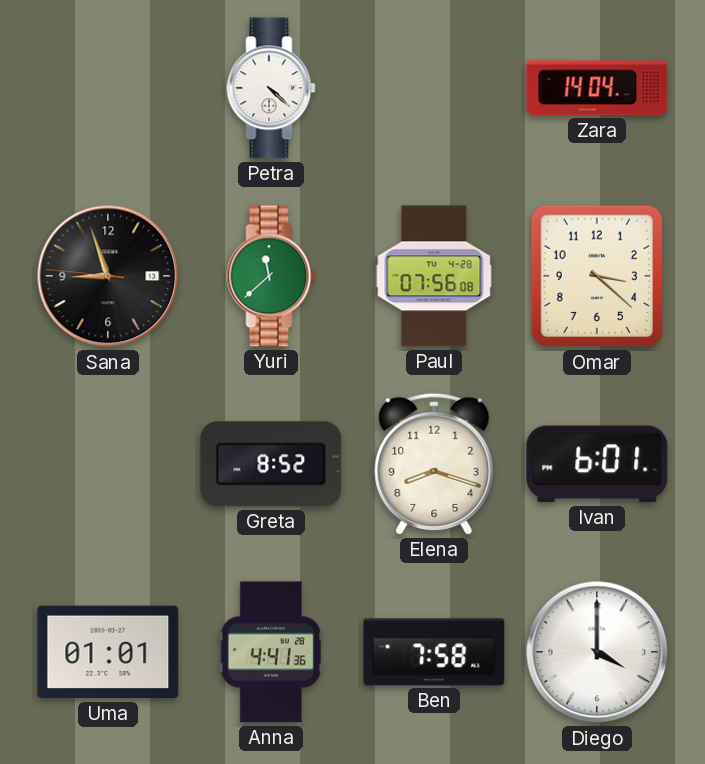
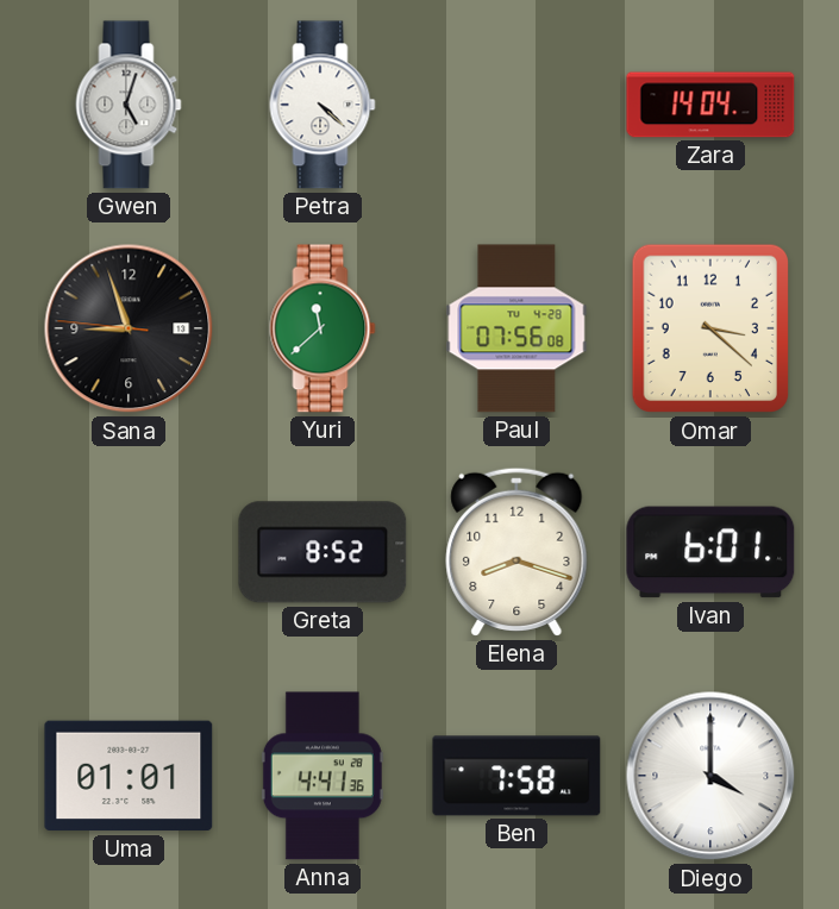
Gwen: none -> 5:03
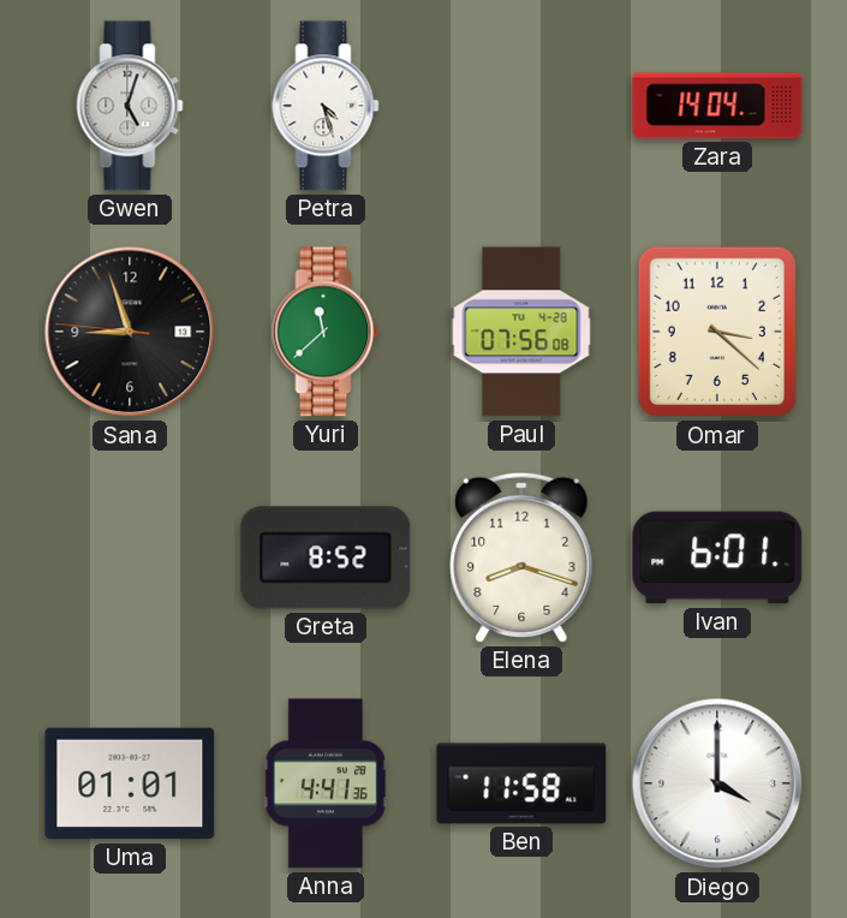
Petra: 4:22 -> 4:27
Ben: 7:58 -> 11:58
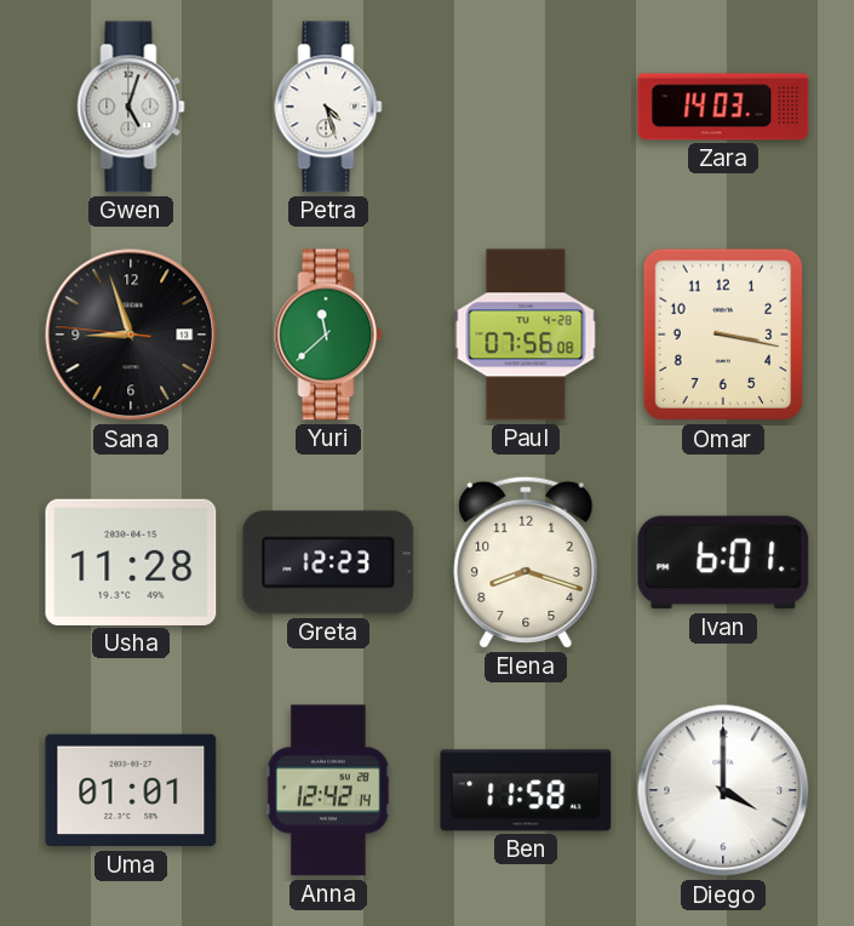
Zara: 14:04 -> 14:03
Omar: 3:22 -> 3:17
Usha: none -> 11:28
Greta: 8:52 -> 12:23
Anna: 4:41 -> 12:42
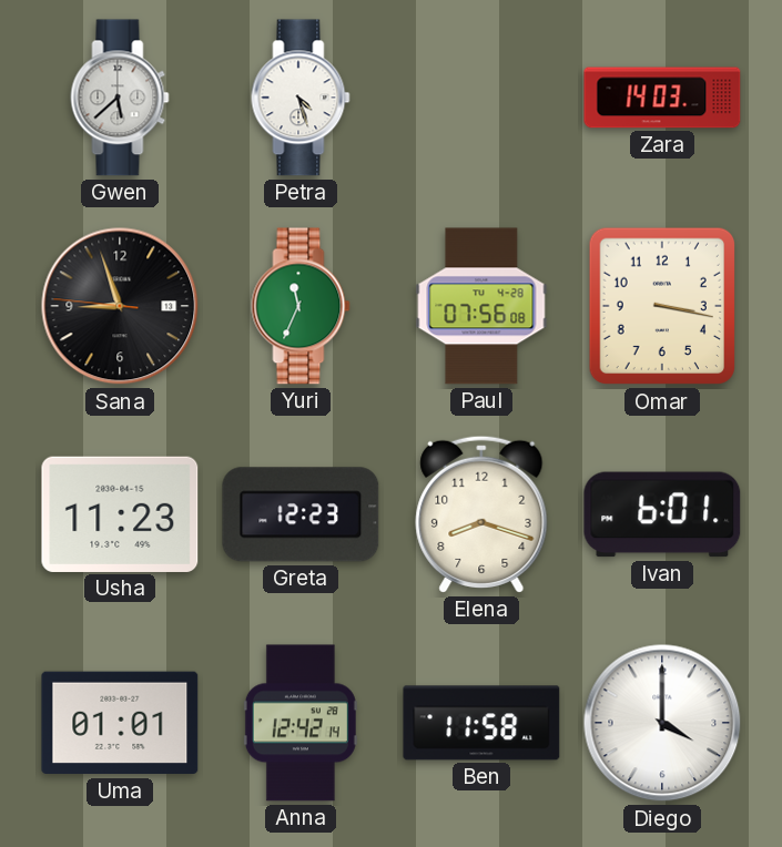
Gwen: 5:03 -> 5:38
Yuri: 11:38 -> 11:34
Usha: 11:28 -> 11:23
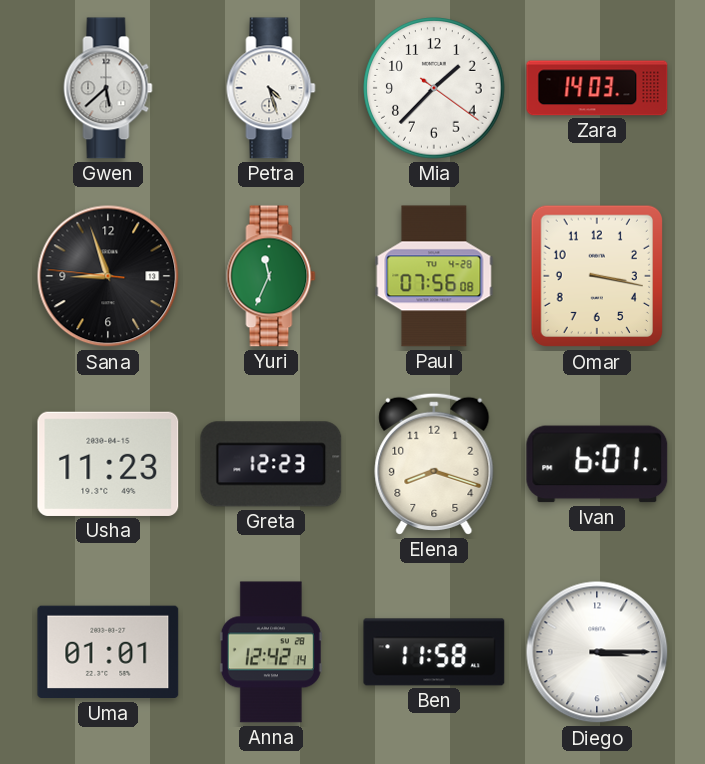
Mia: none -> 1:37
Diego: 4:00 -> 3:15
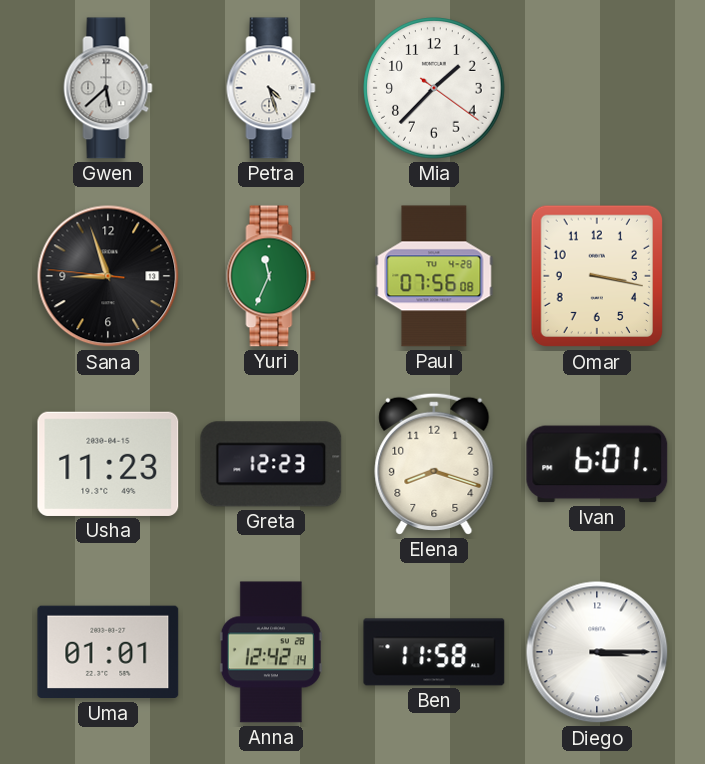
Zara: 14:03 -> none
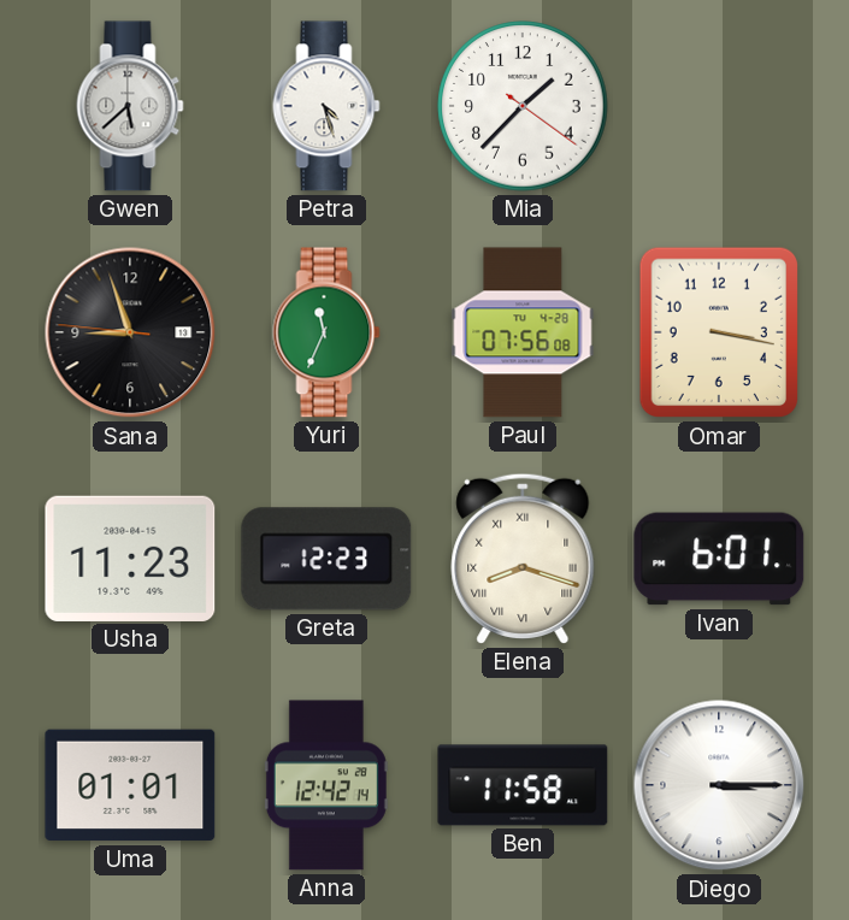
Elena numerals: Arabic -> Roman
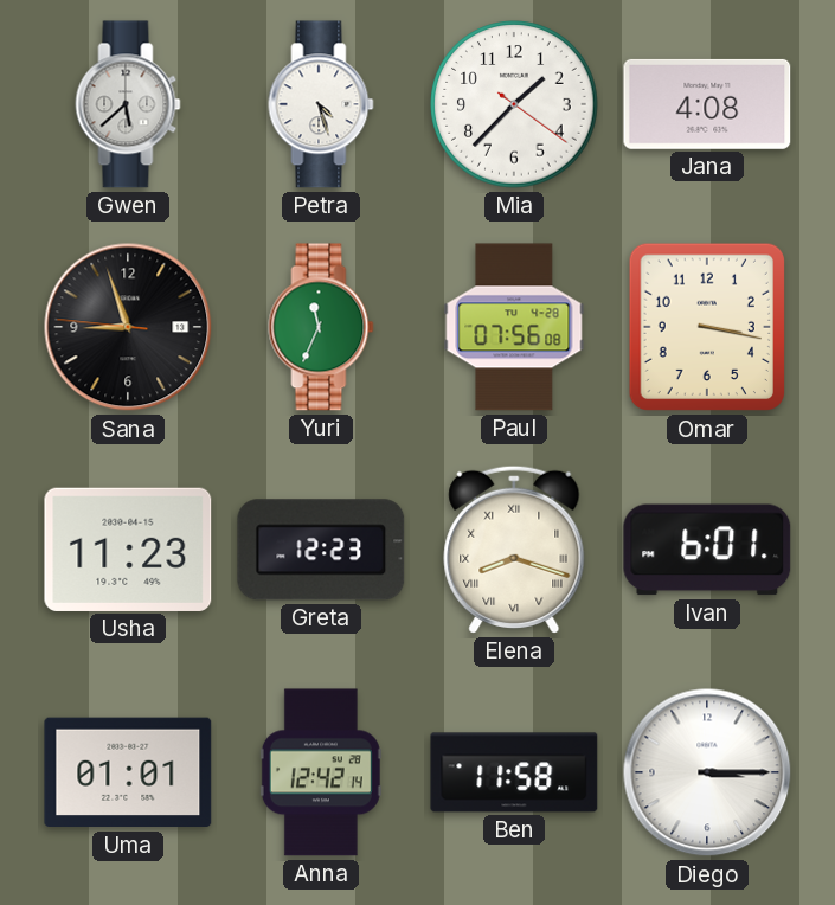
Jana: none -> 4:08
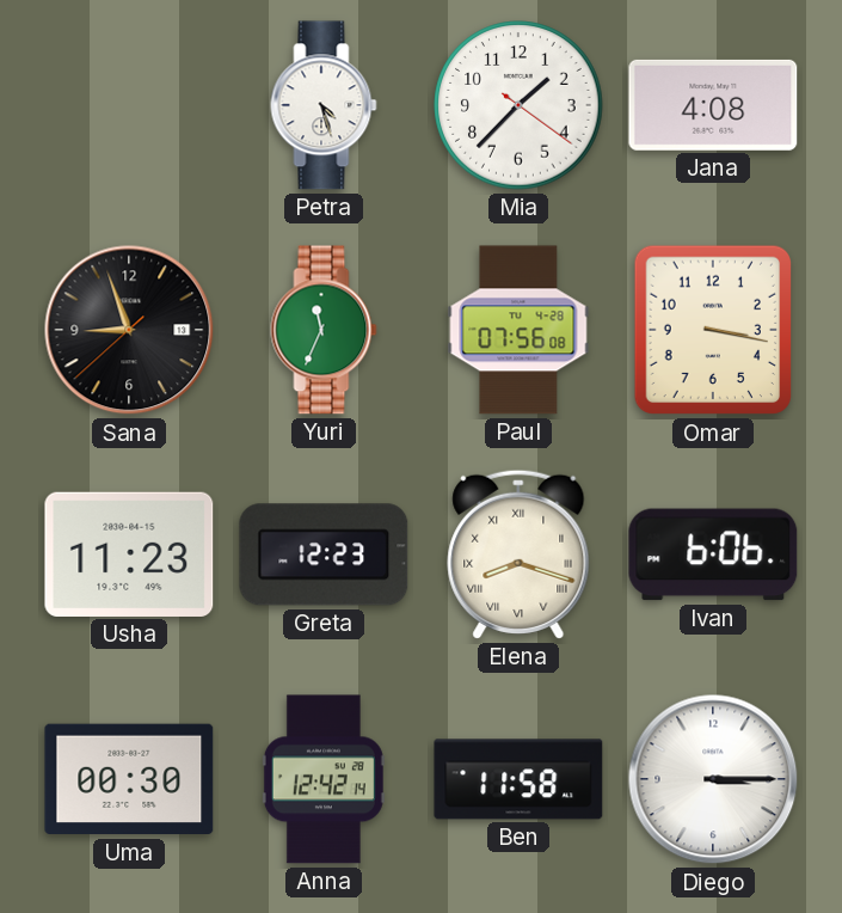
Gwen: 5:38 -> none
Sana: 8:56:46 -> 8:56:38
Ivan: 6:01 -> 6:06
Uma: 01:01 -> 00:30
